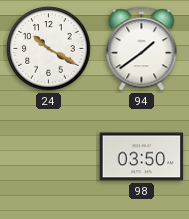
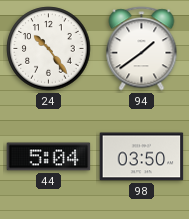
24: 10:20 -> 10:24
44: none -> 5:04
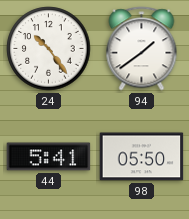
44: 5:04 -> 5:41
98: 03:50 -> 05:50
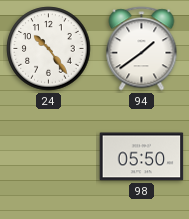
44: 5:41 -> none
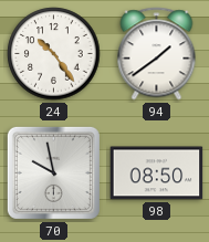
70: none -> 9:58
98: 05:50 -> 08:50
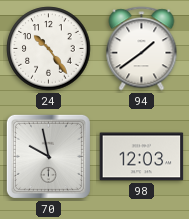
98: 08:50 -> 12:03
